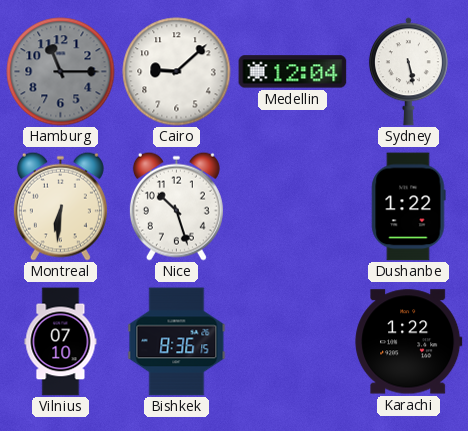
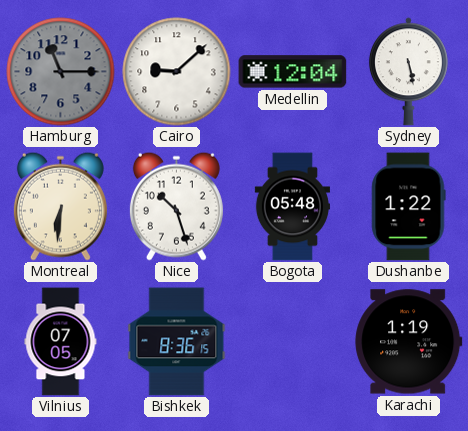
Bogota: none -> 05:48
Vilnius: 07:10 -> 07:05
Karachi: 1:22 -> 1:19
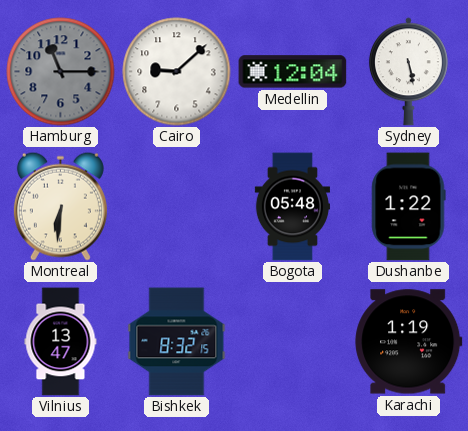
Nice: 10:27 -> none
Vilnius: 07:05 -> 13:47
Bishkek: 8:36 -> 8:32
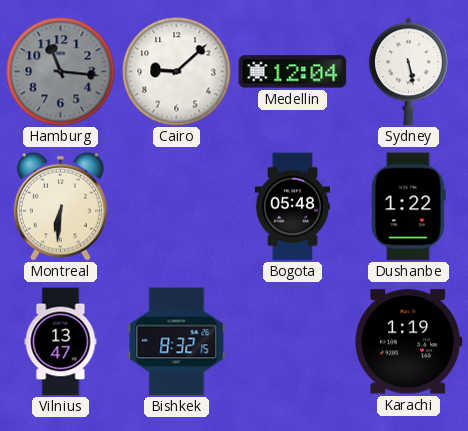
Hamburg: 11:15 -> 11:16
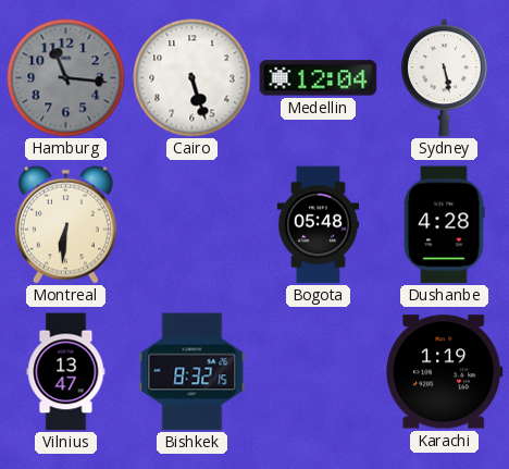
Cairo: 9:08 -> 5:27
Dushanbe: 1:22 -> 4:28
